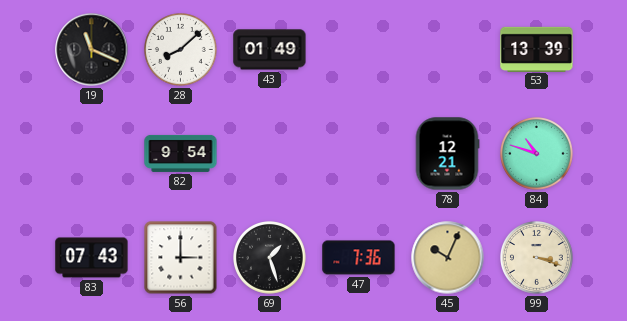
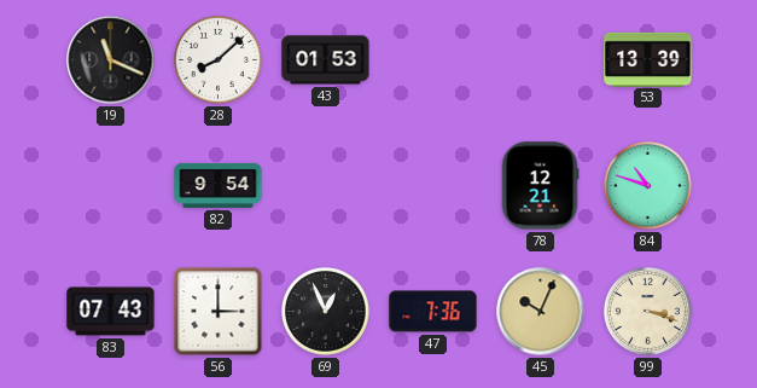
43: 01:49 -> 01:53
69: 1:27 -> 12:56
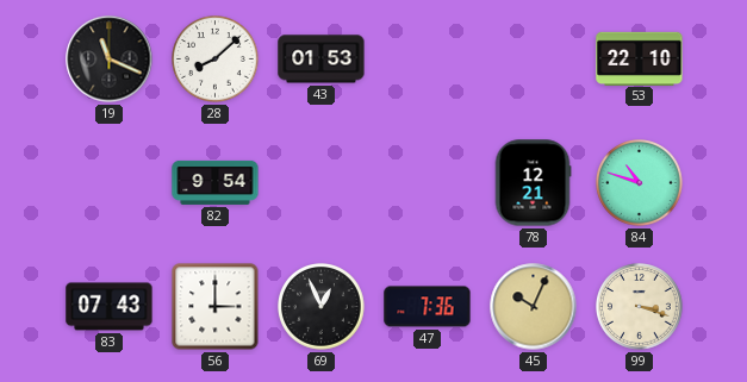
53: 13:39 -> 22:10
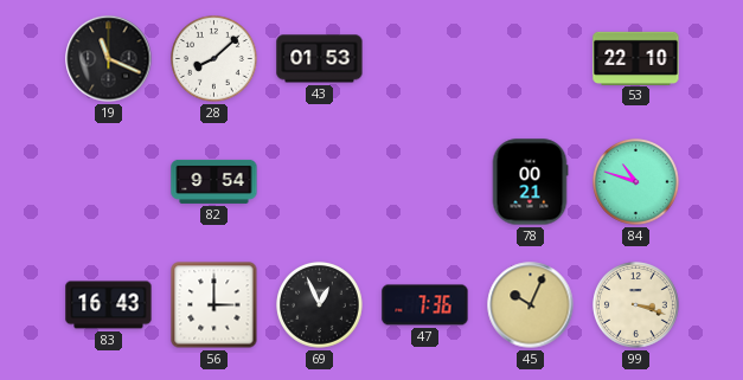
78: 12:21 -> 00:21
83: 07:43 -> 16:43
